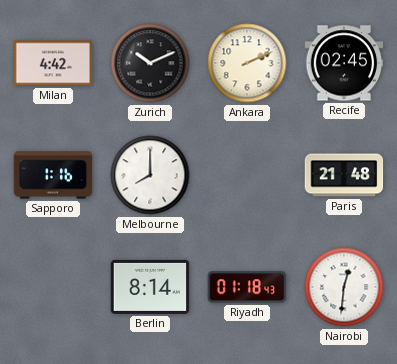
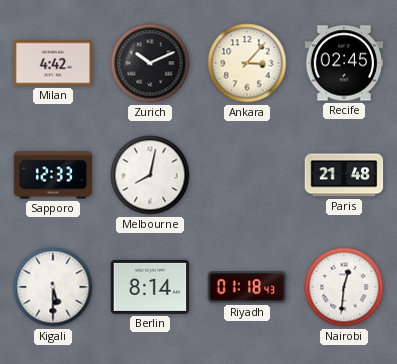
Ankara: 2:11 -> 3:07
Sapporo: 1:16 -> 12:33
Melbourne: 8:00 -> 8:02
Kigali: none -> 5:30
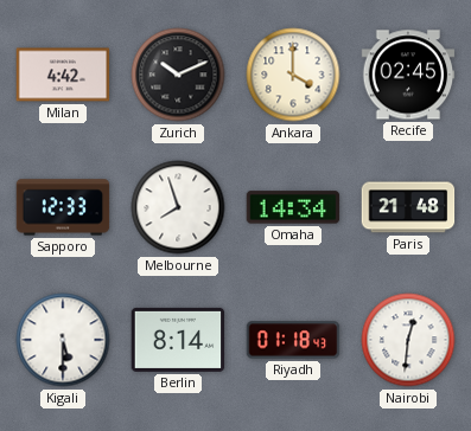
Ankara: 3:07 -> 4:00
Melbourne: 8:02 -> 7:57
Omaha: none -> 14:34
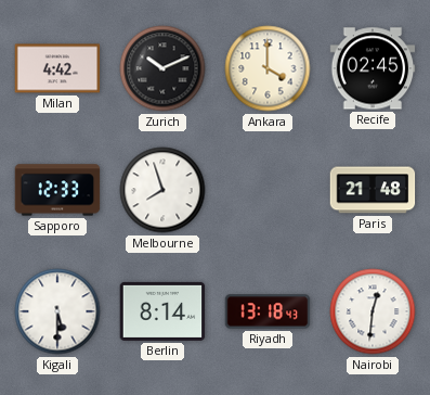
Omaha: 14:34 -> none
Riyadh: 01:18 -> 13:18
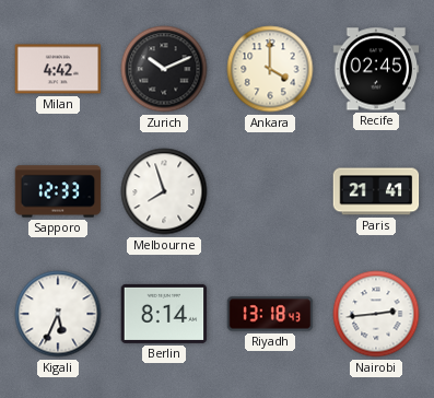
Paris: 21:48 -> 21:41
Kigali: 5:30 -> 5:34
Nairobi: 12:31 -> 2:44
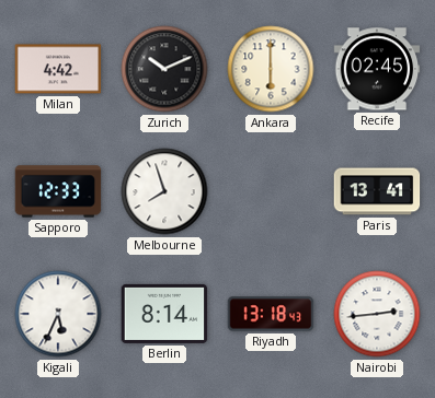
Ankara: 4:00 -> 6:00
Paris: 21:41 -> 13:41
